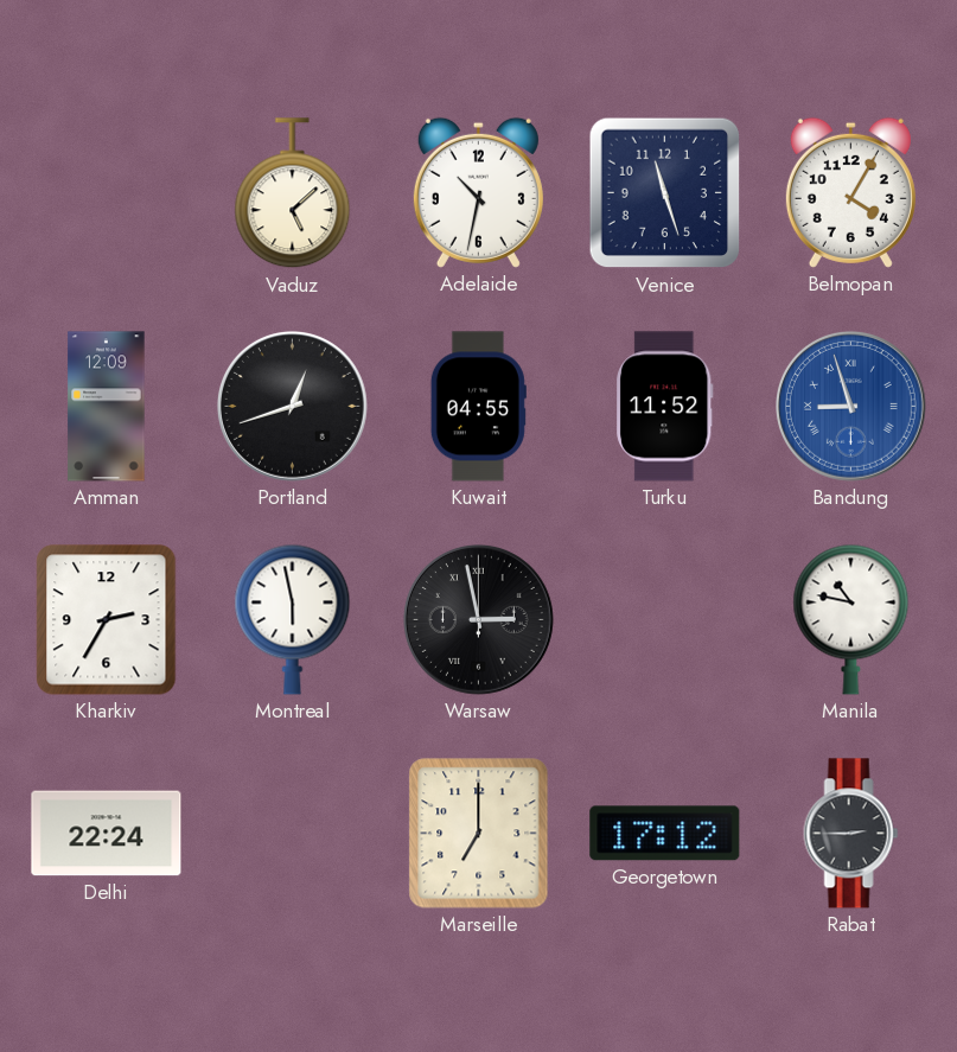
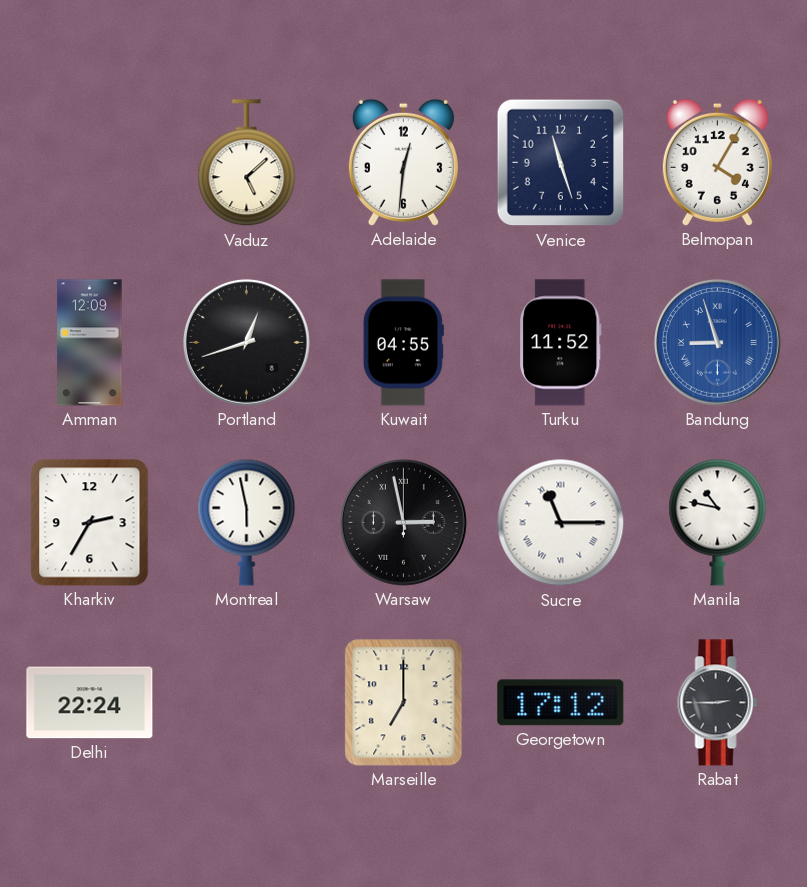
Adelaide: 10:32 -> 12:31
Sucre: none -> 11:15
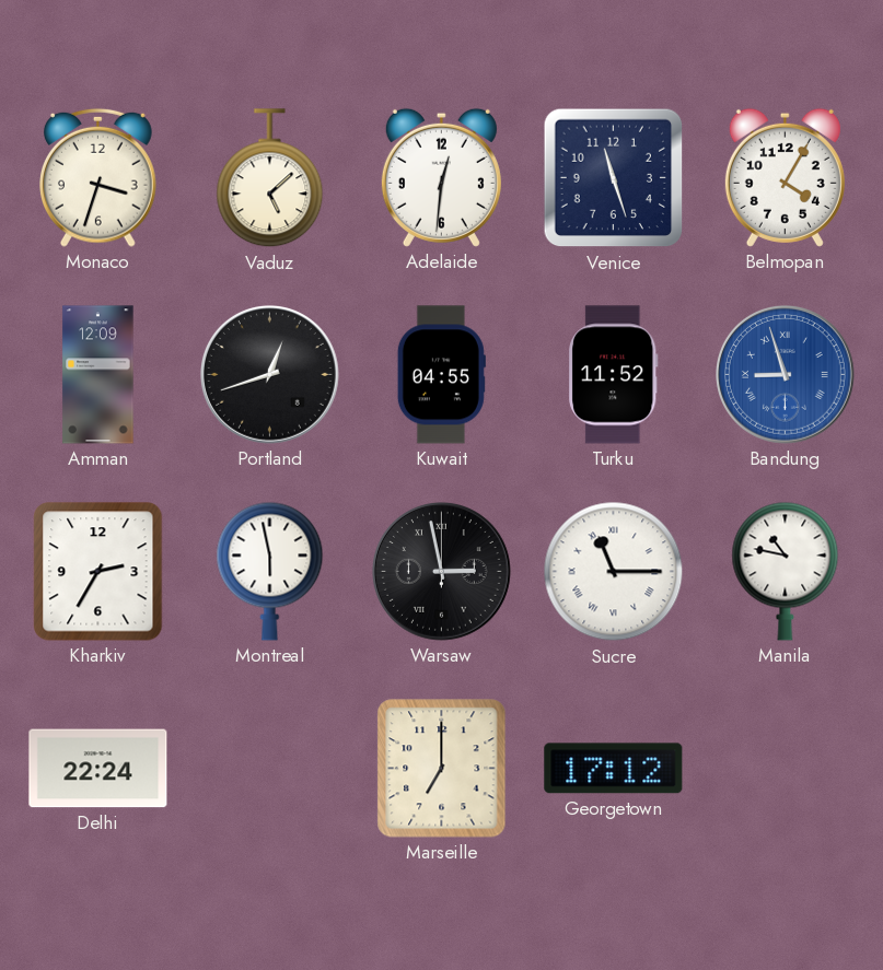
Monaco: none -> 3:33
Rabat: 2:45 -> none
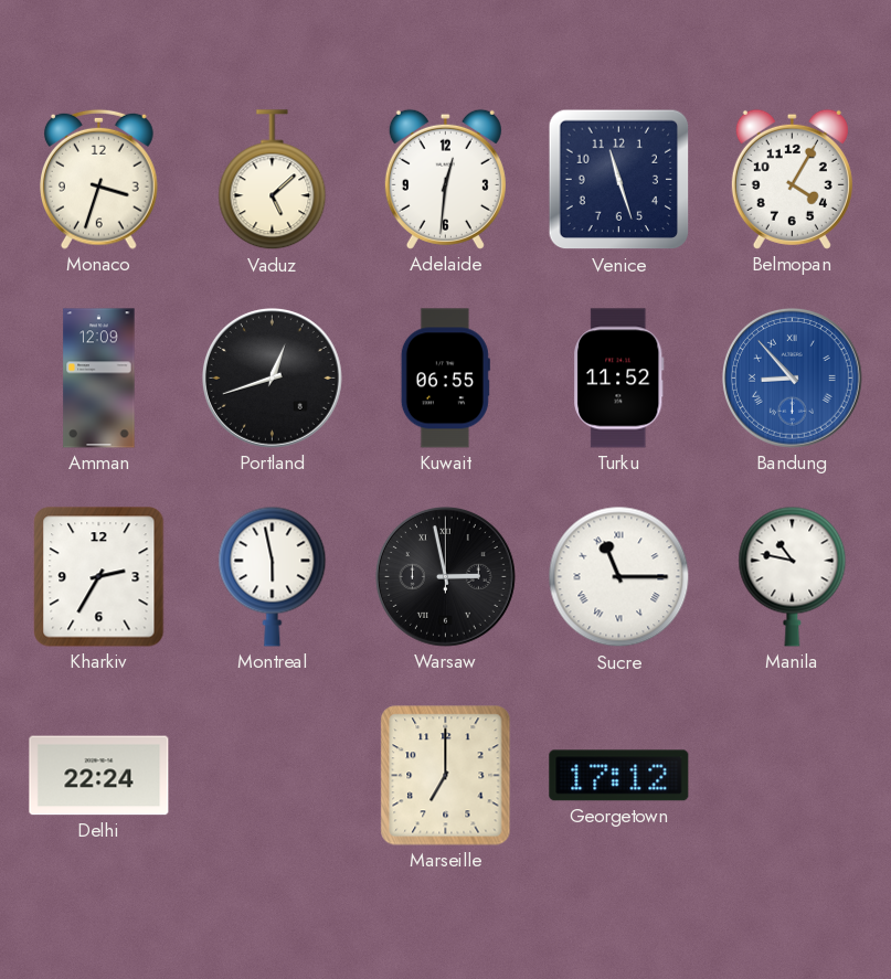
Kuwait: 04:55 -> 06:55
Bandung: 8:57 -> 8:53
